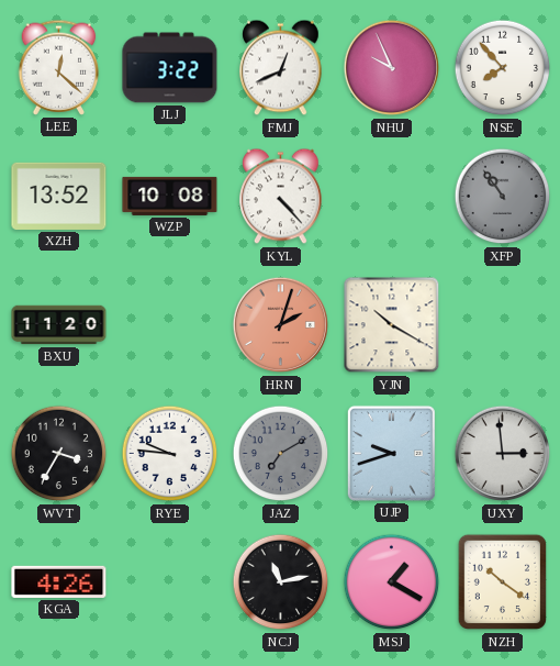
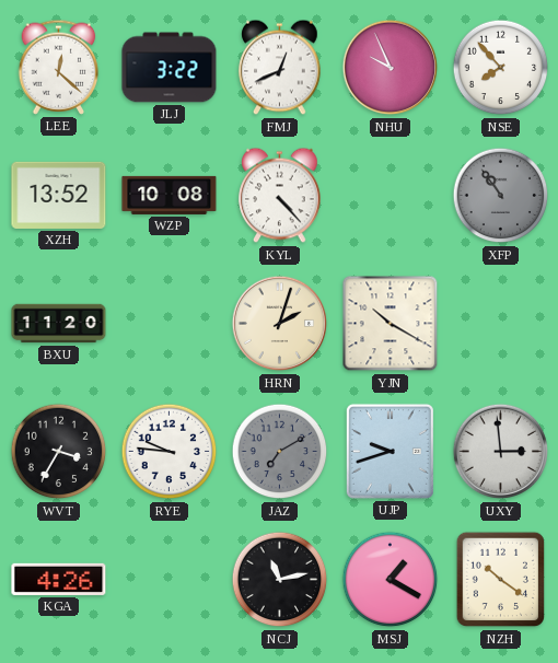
HRN dial: salmon -> cream
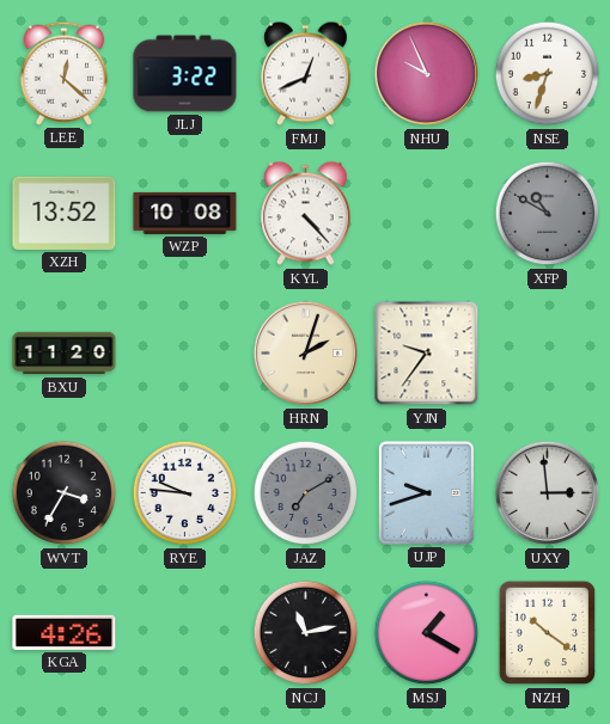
NSE: 7:53 -> 8:33
XFP: 10:54 -> 10:50
YJN: 10:20 -> 9:36
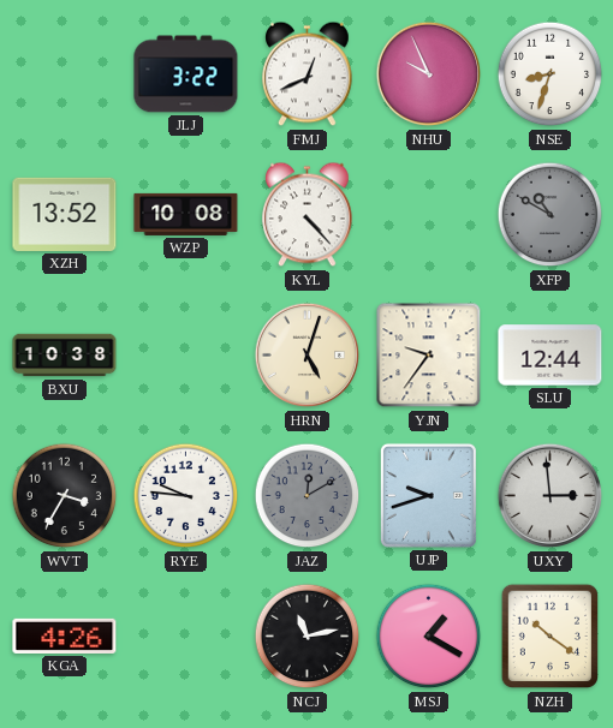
LEE: 12:22 -> none
BXU: 11:20 -> 10:38
HRN: 2:03 -> 5:03
SLU: none -> 12:44
JAZ: 7:10 -> 12:10
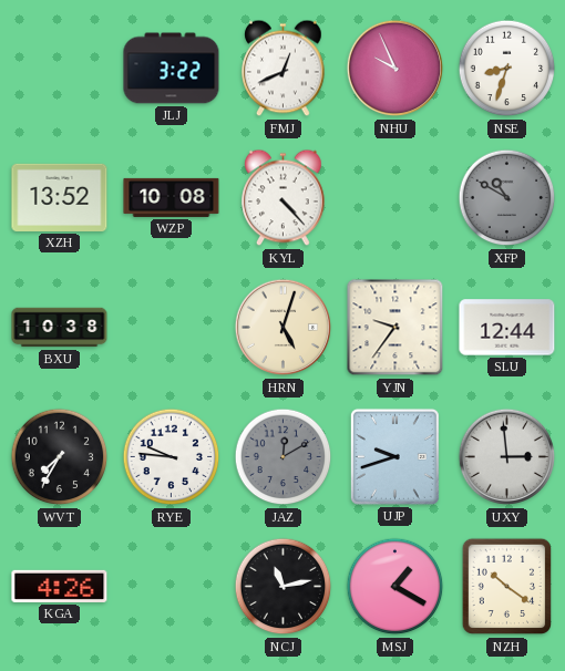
WVT: 3:35 -> 7:35
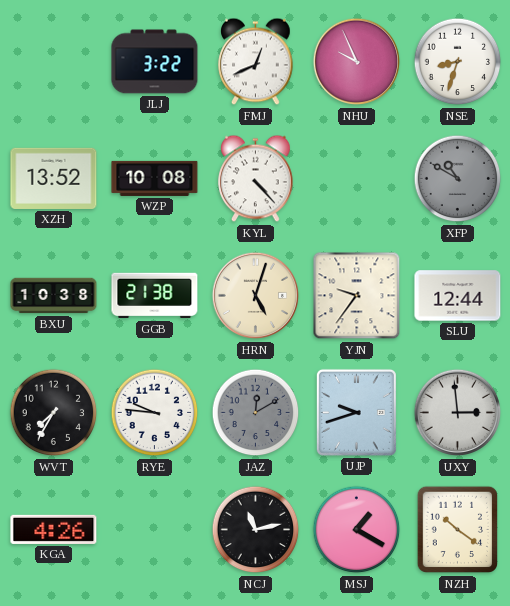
GGB: none -> 21:38
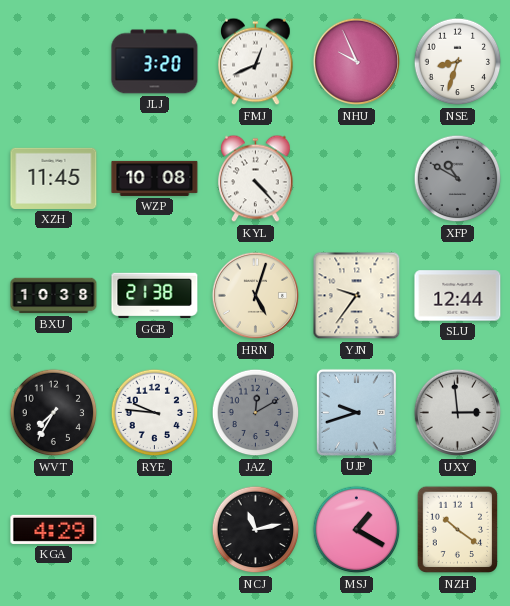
JLJ: 3:22 -> 3:20
XZH: 13:52 -> 11:45
KGA: 4:26 -> 4:29
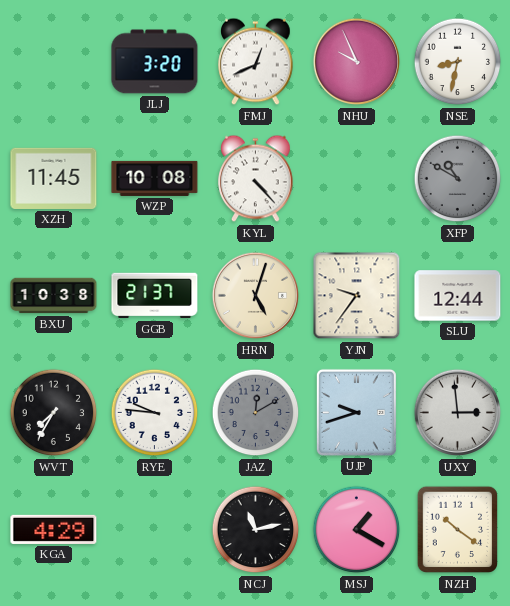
NSE: 8:33 -> 8:32
GGB: 21:38 -> 21:37
